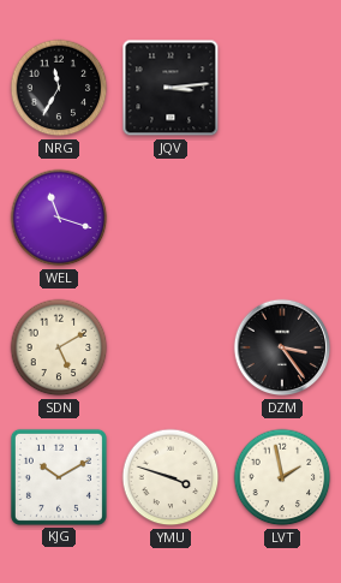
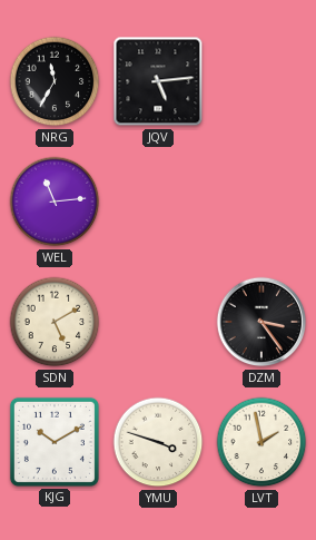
JQV: 3:14 -> 5:14
WEL: 11:18 -> 11:14
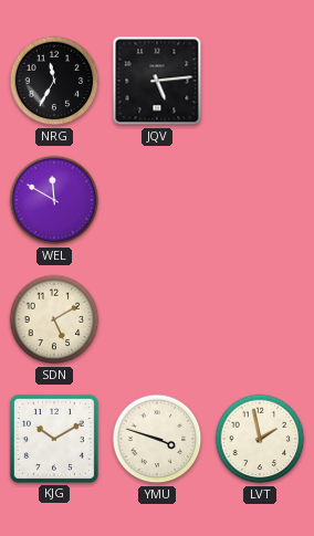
WEL: 11:14 -> 11:50
DZM: 3:24 -> none
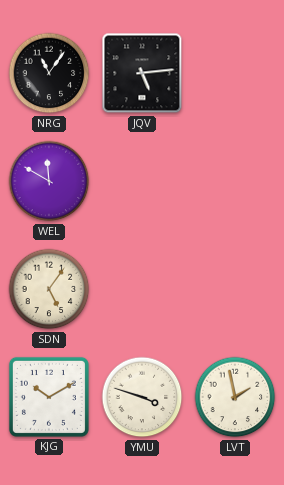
NRG: 11:35 -> 11:06
SDN: 5:10 -> 5:06
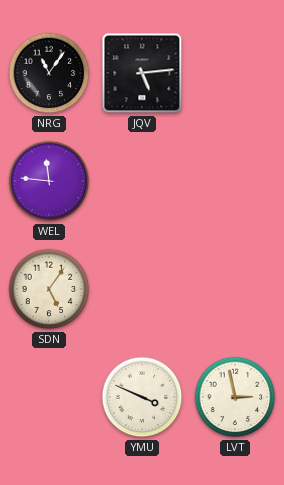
WEL: 11:50 -> 11:46
KJG: 10:10 -> none
YMU: 3:48 -> 3:49
LVT: 1:58 -> 2:58
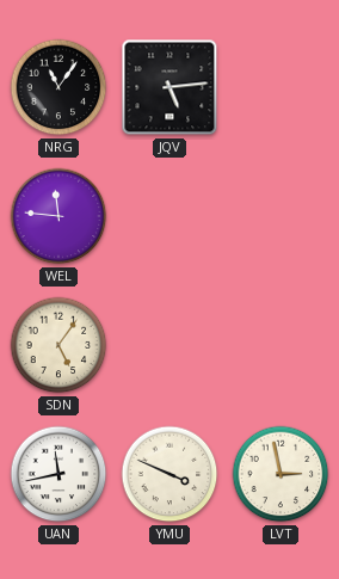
UAN: none -> 11:43
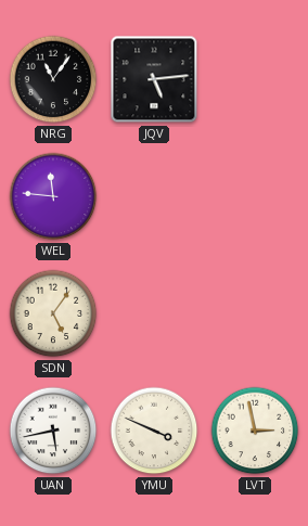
UAN: 11:43 -> 5:43
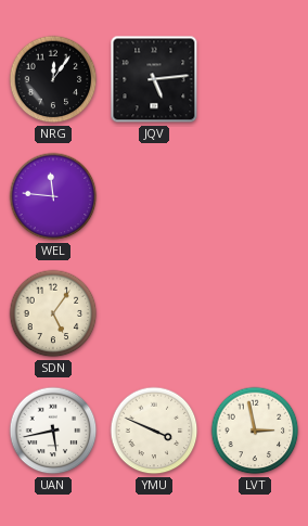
NRG: 11:06 -> 12:06
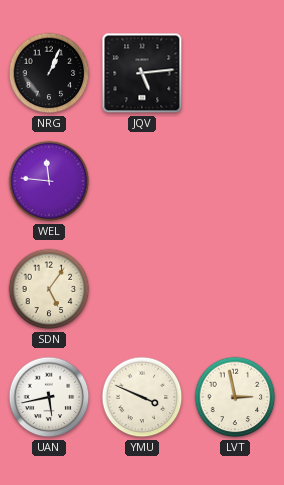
NRG: 12:06 -> 1:04
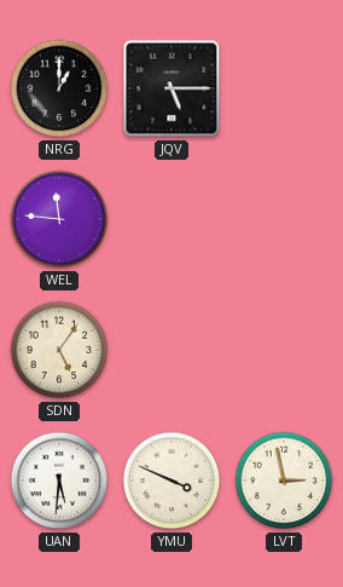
NRG: 1:04 -> 1:00
JQV: 5:14 -> 5:15
UAN: 5:43 -> 5:31
